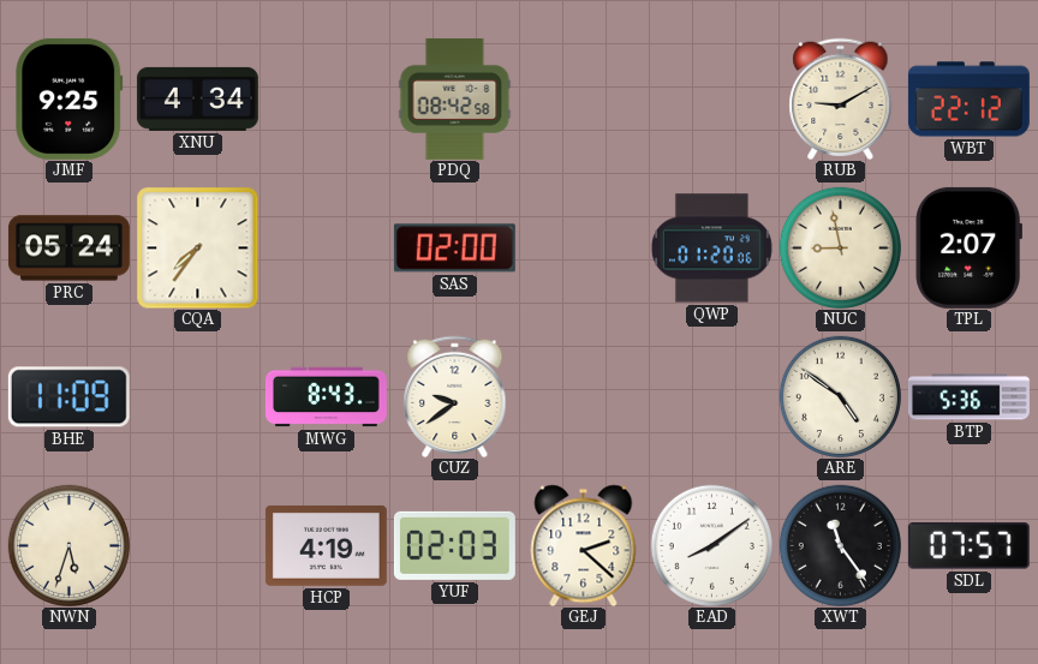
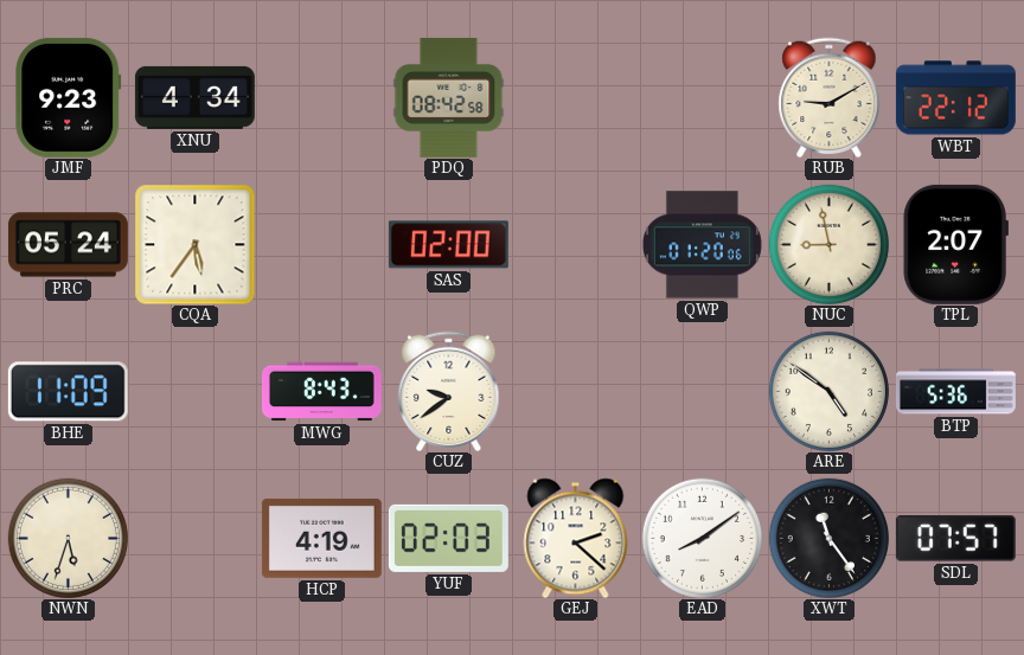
JMF: 9:25 -> 9:23
CQA: 7:36 -> 5:36
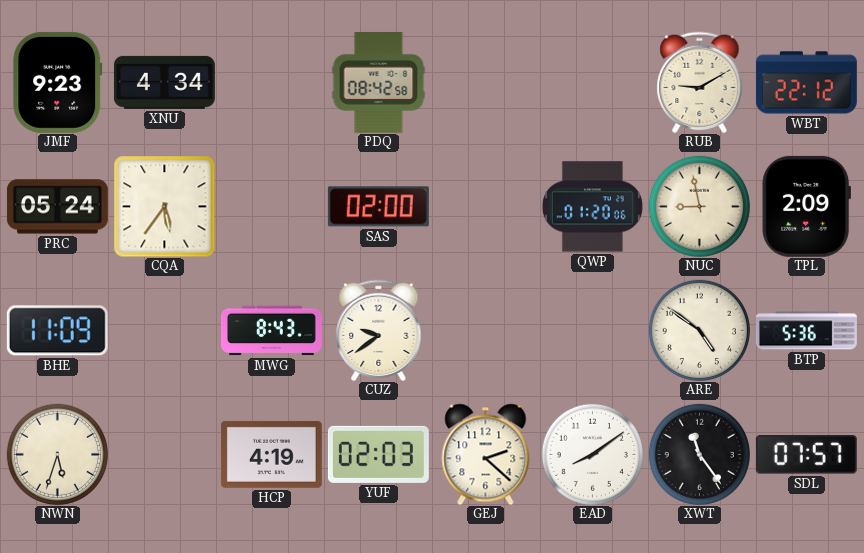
TPL: 2:07 -> 2:09
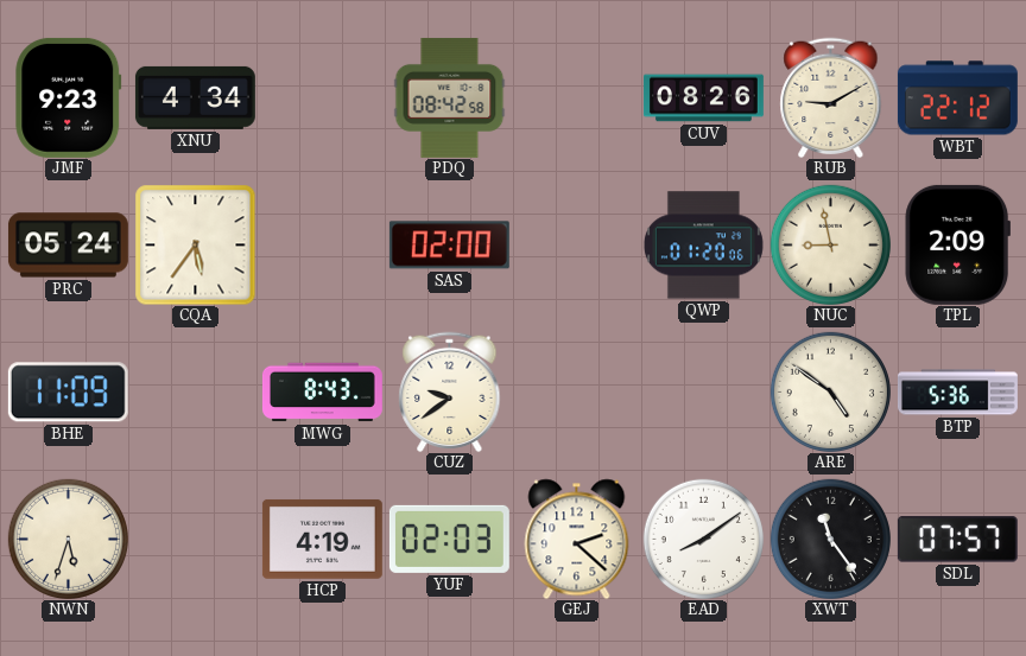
CUV: none -> 08:26
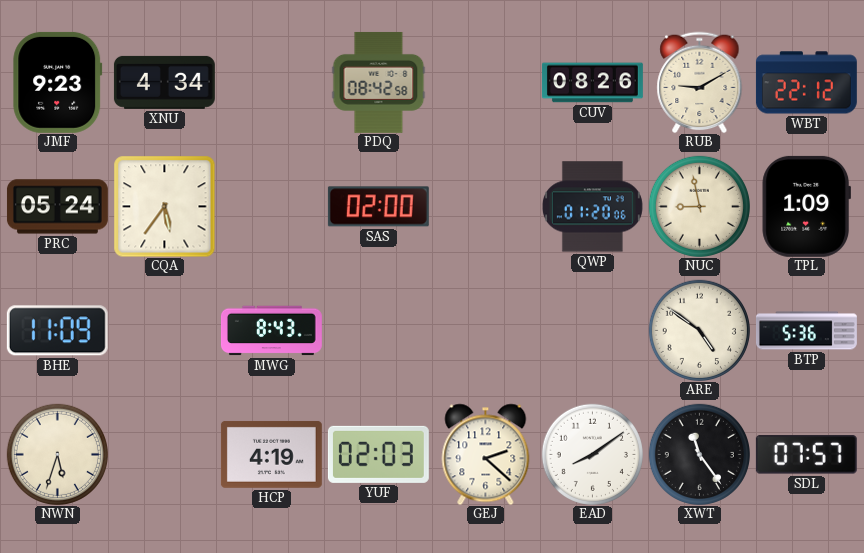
TPL: 2:09 -> 1:09
CUZ: 9:39 -> none
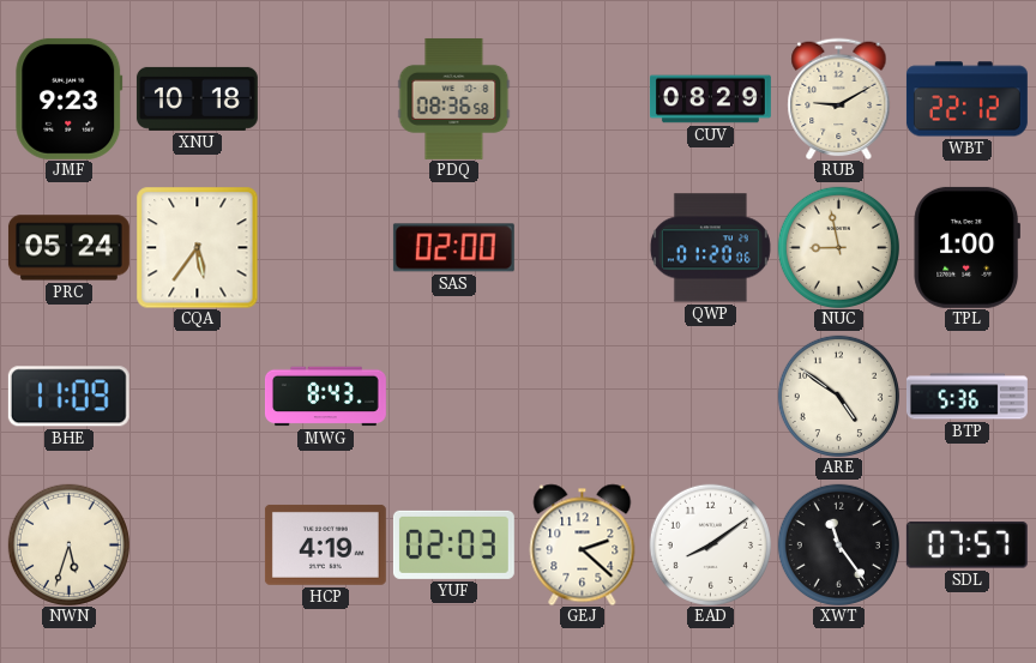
XNU: 4:34 -> 10:18
PDQ: 08:42 -> 08:36
CUV: 08:26 -> 08:29
TPL: 1:09 -> 1:00
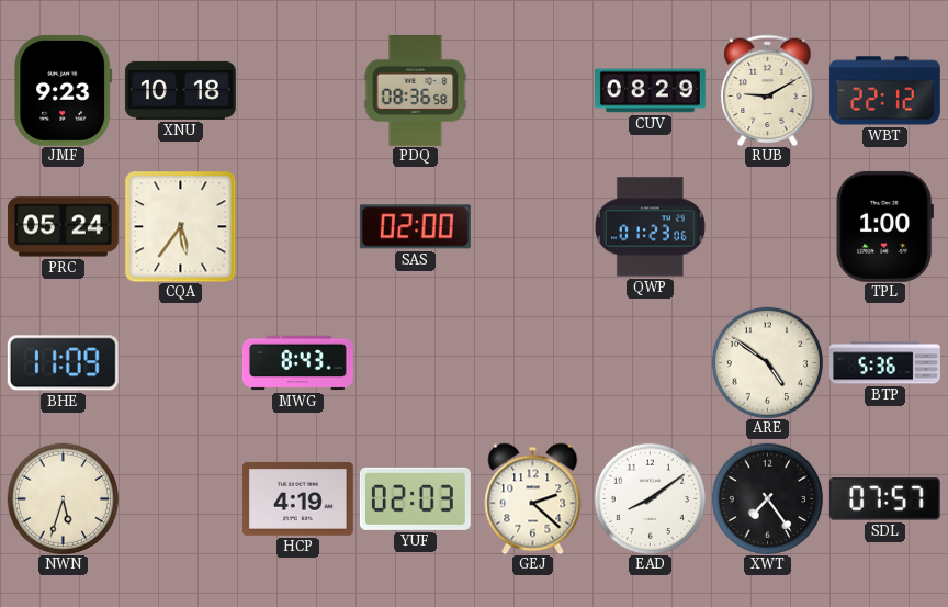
QWP: 01:20 -> 01:23
NUC: 8:58 -> none
XWT: 11:24 -> 7:24
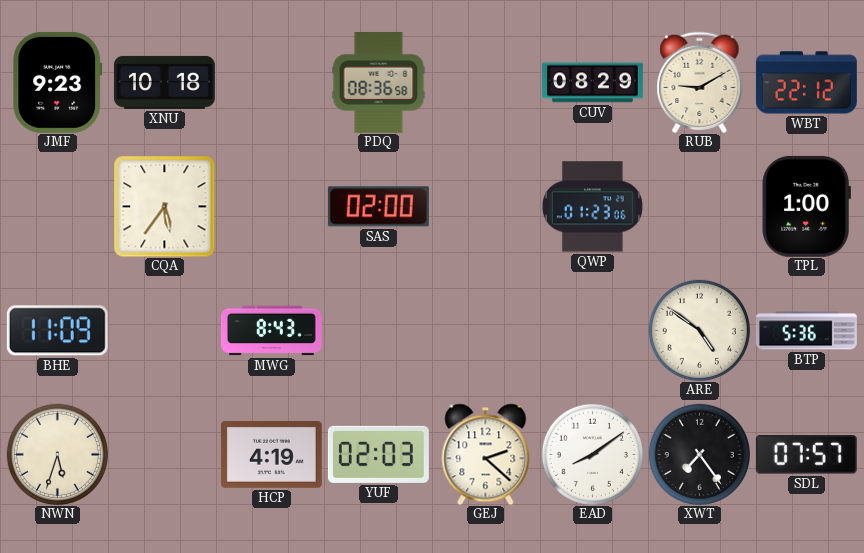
PRC: 05:24 -> none
